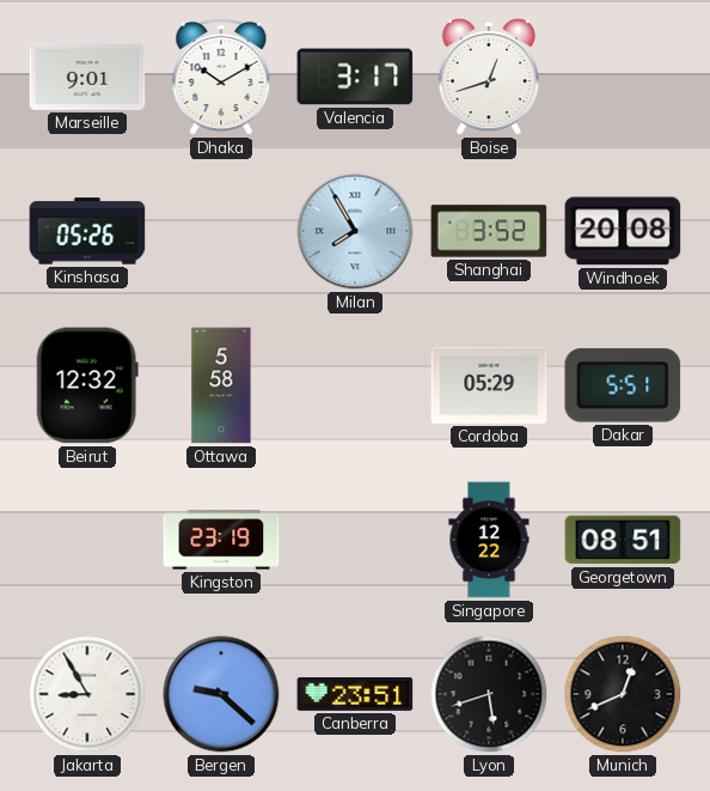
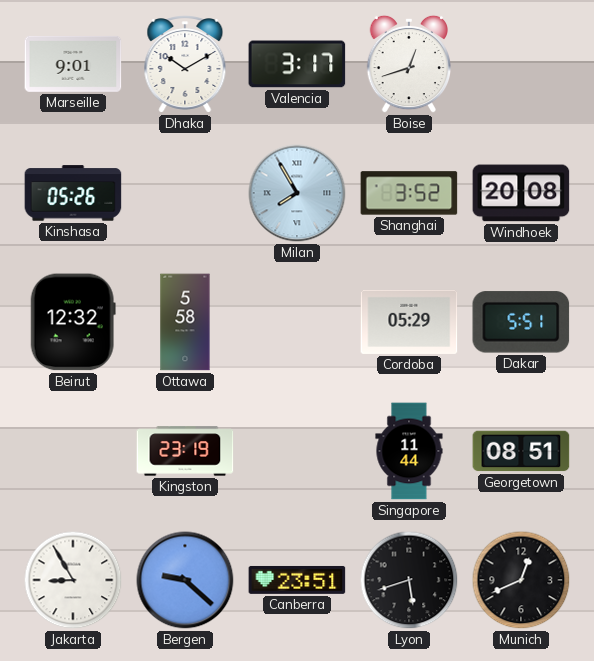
Singapore: 12:22 -> 11:44
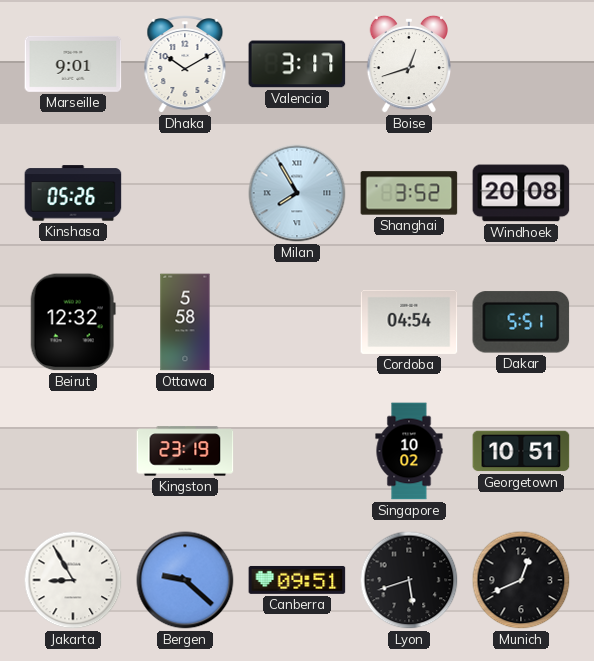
Cordoba: 05:29 -> 04:54
Singapore: 11:44 -> 10:02
Georgetown: 08:51 -> 10:51
Canberra: 23:51 -> 09:51
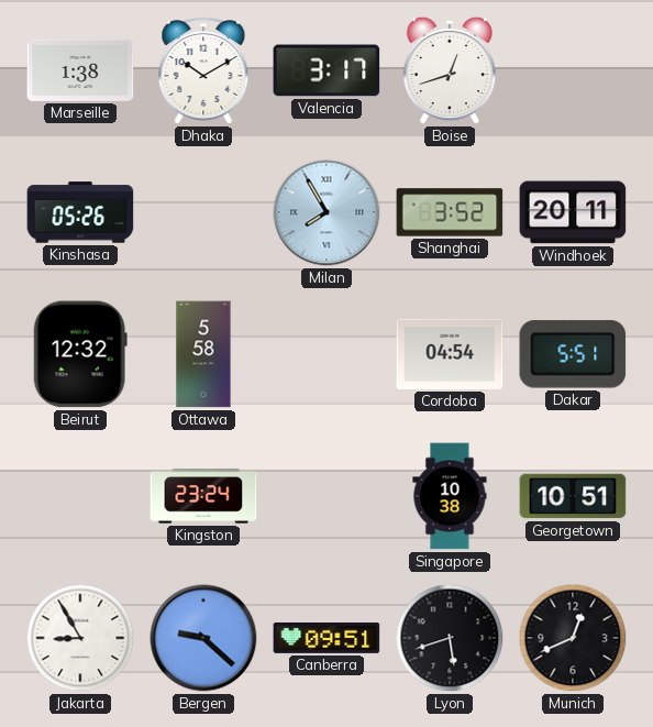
Marseille: 9:01 -> 1:38
Windhoek: 20:08 -> 20:11
Kingston: 23:19 -> 23:24
Singapore: 10:02 -> 10:38
